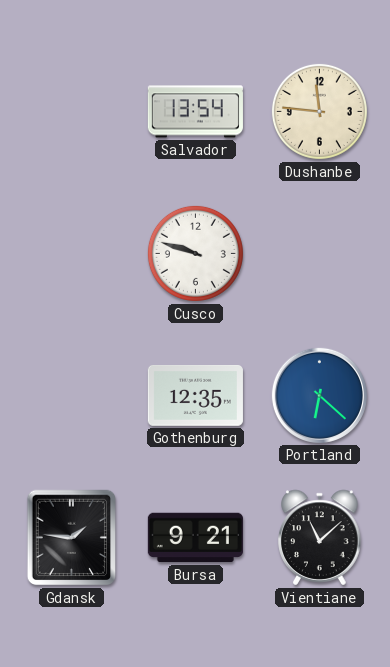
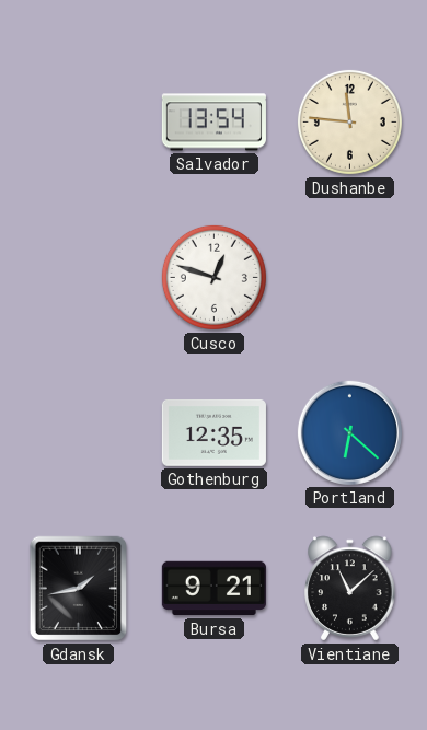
Cusco: 9:48 -> 12:48
Gdansk: 1:46 -> 1:43
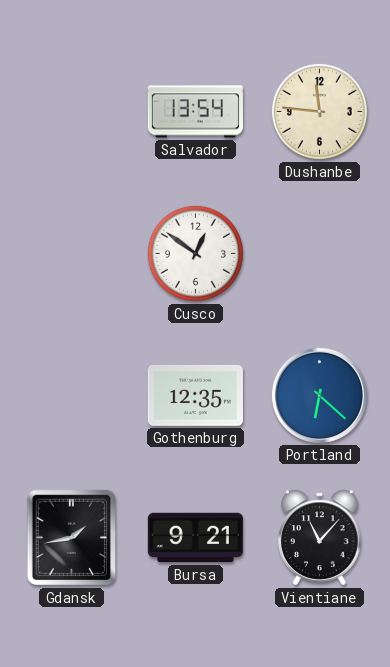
Cusco: 12:48 -> 12:51
Vientiane: 11:08 -> 11:07
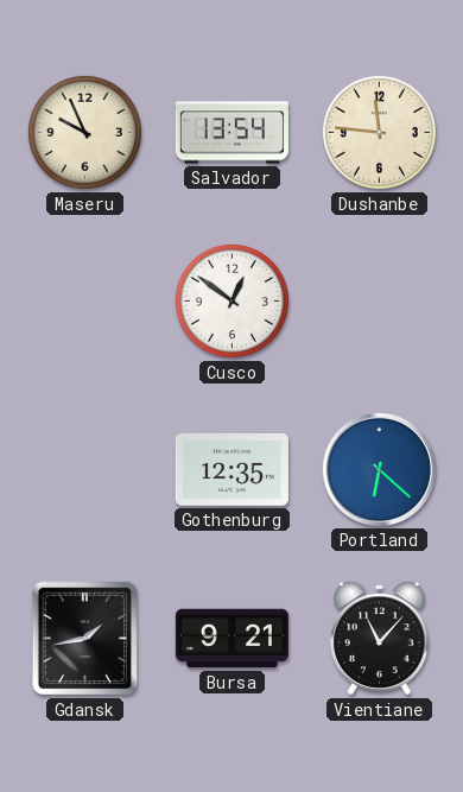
Maseru: none -> 9:56
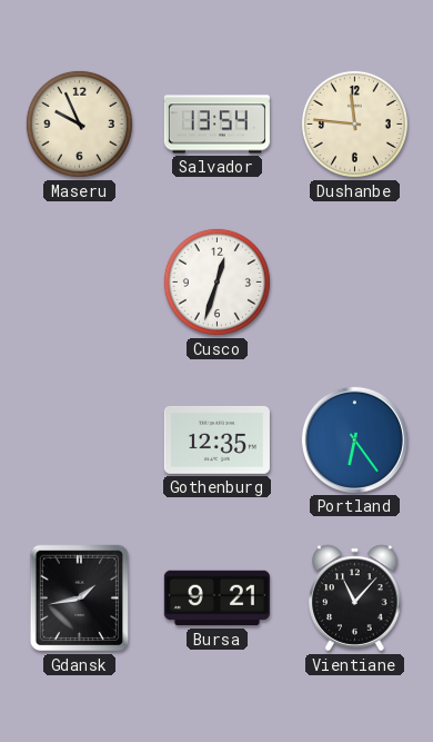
Cusco: 12:51 -> 12:33
Portland: 6:22 -> 6:24
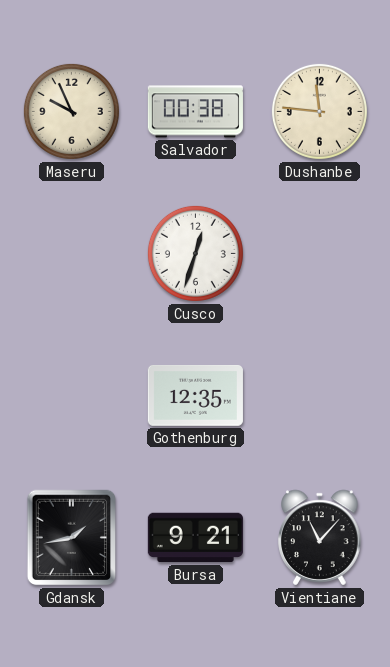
Salvador: 13:54 -> 00:38
Portland: 6:24 -> none
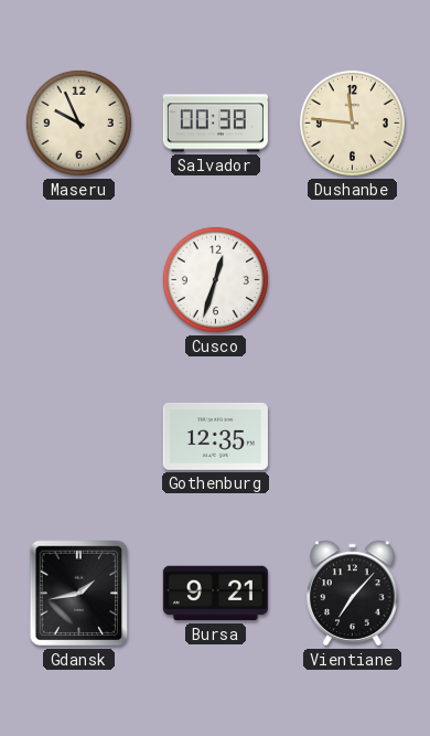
Vientiane: 11:07 -> 7:07
